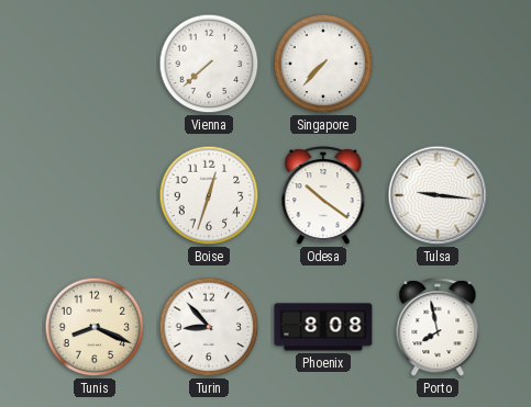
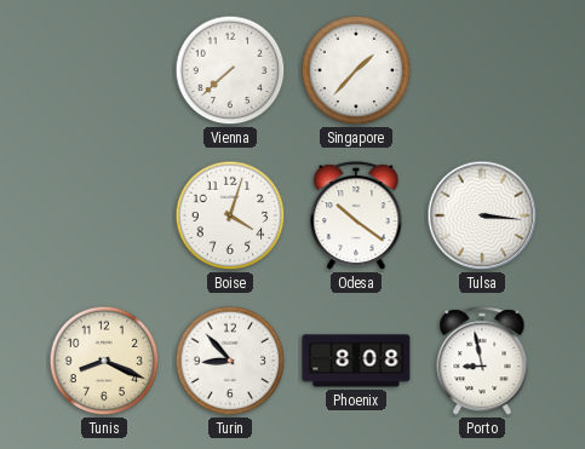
Singapore: 7:37 -> 1:37
Boise: 12:33 -> 4:03
Tulsa: 9:16 -> 3:16
Porto: 7:58 -> 8:58
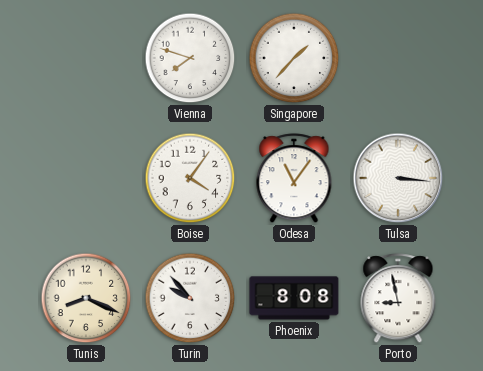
Vienna: 7:38 -> 7:48
Boise: 4:03 -> 4:06
Odesa: 10:21 -> 11:06
Turin: 8:53 -> 9:53
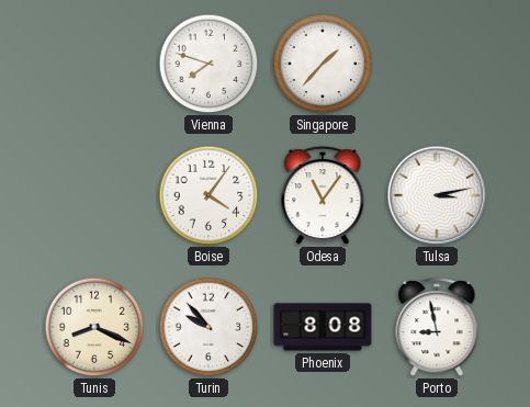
Tulsa: 3:16 -> 3:13
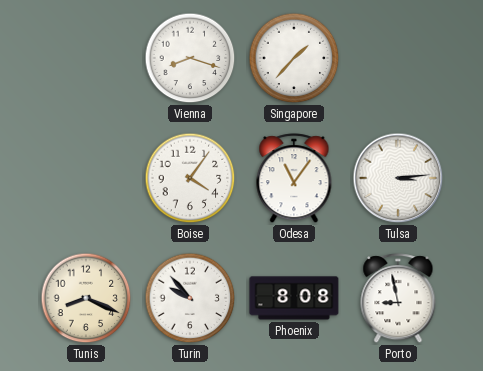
Vienna: 7:48 -> 8:18
Tulsa: 3:13 -> 3:14
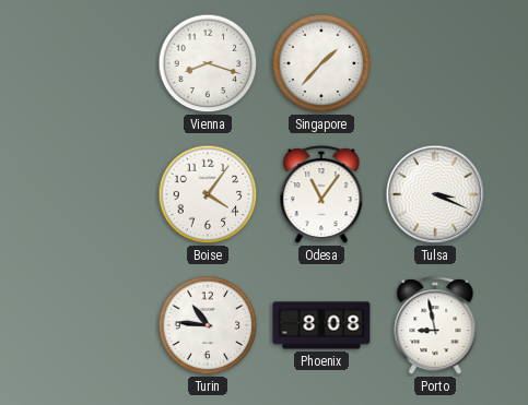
Tulsa: 3:14 -> 3:19
Tunis: 8:19 -> none
Turin: 9:53 -> 10:46
